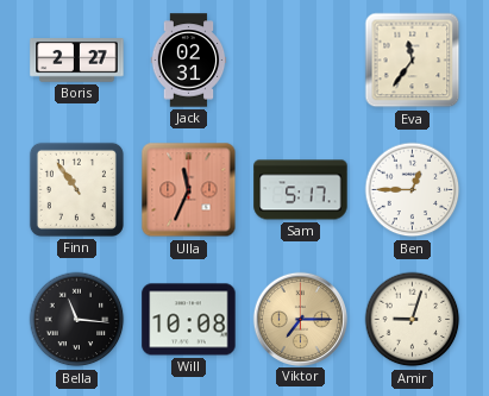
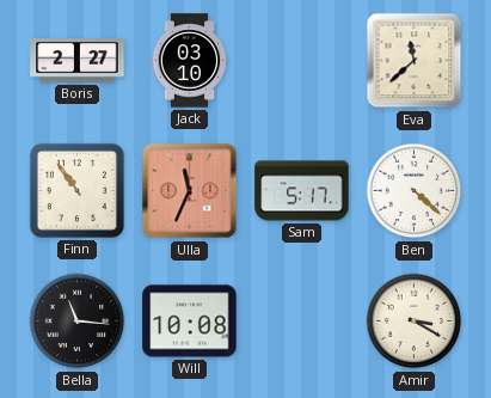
Jack: 02:31 -> 03:10
Eva: 11:36 -> 11:38
Ben: 12:45 -> 4:22
Viktor: 7:15 -> none
Amir: 9:03 -> 3:20
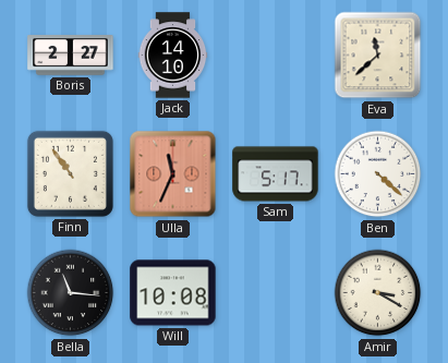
Jack: 03:10 -> 14:10
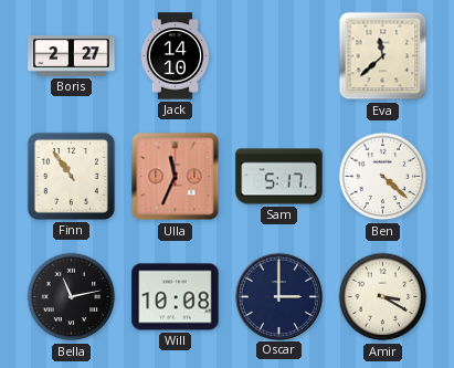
Bella: 11:16 -> 11:13
Oscar: none -> 3:00
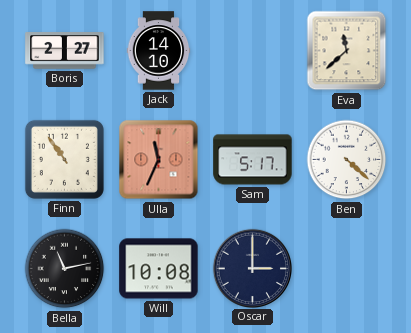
Amir: 3:20 -> none
